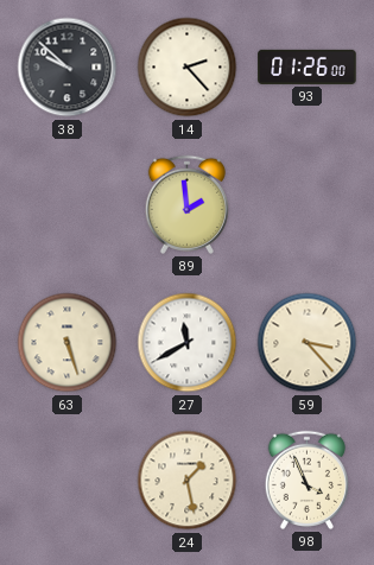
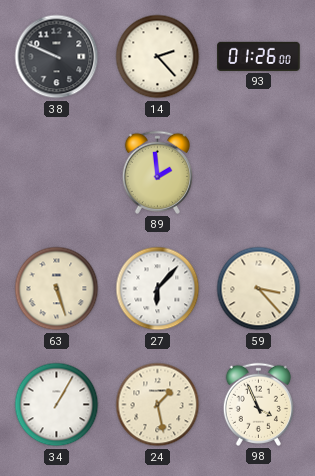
38: 9:52 -> 9:49
27: 11:40 -> 6:07
34: none -> 1:05
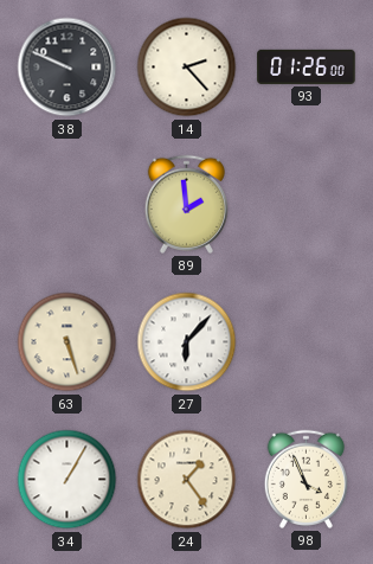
59: 3:23 -> none
24: 1:28 -> 1:24
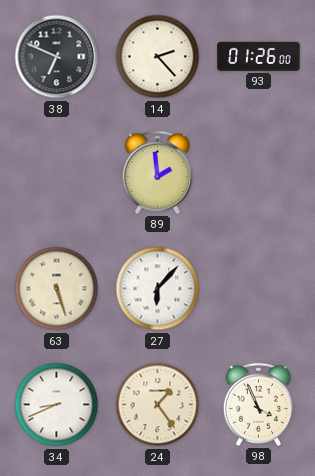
38: 9:49 -> 6:49
34: 1:05 -> 8:41
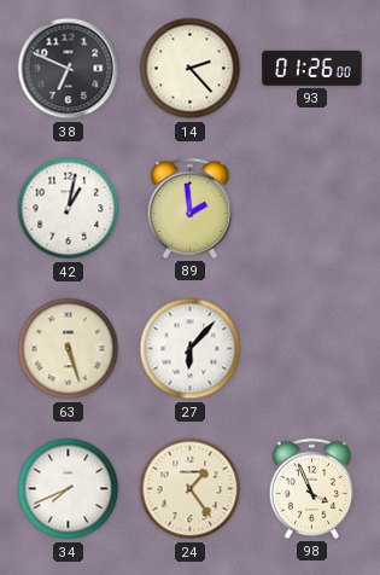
42: none -> 1:02
34: 8:41 -> 7:41
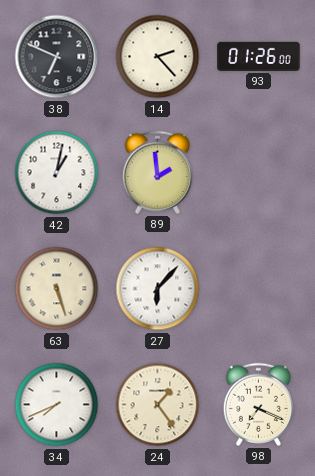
98: 3:56 -> 7:19
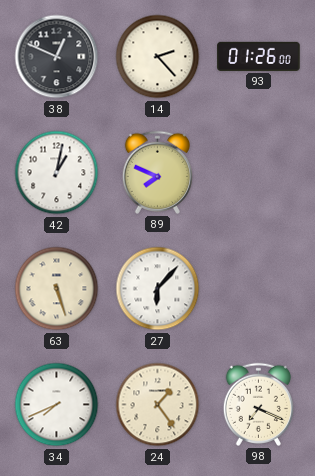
38: 6:49 -> 12:49
89: 1:59 -> 7:49
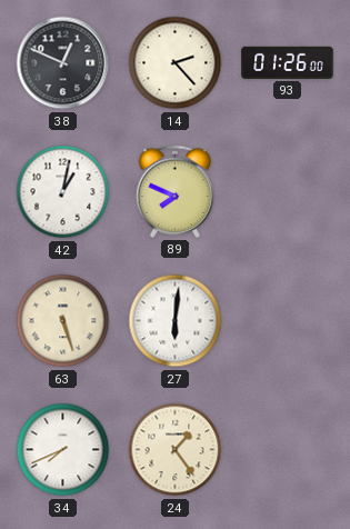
27: 6:07 -> 6:01
98: 7:19 -> none
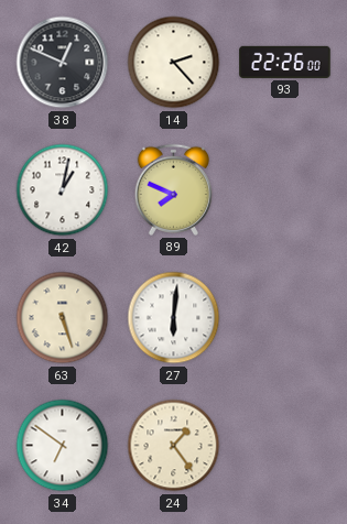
93: 01:26 -> 22:26
34: 7:41 -> 6:51
